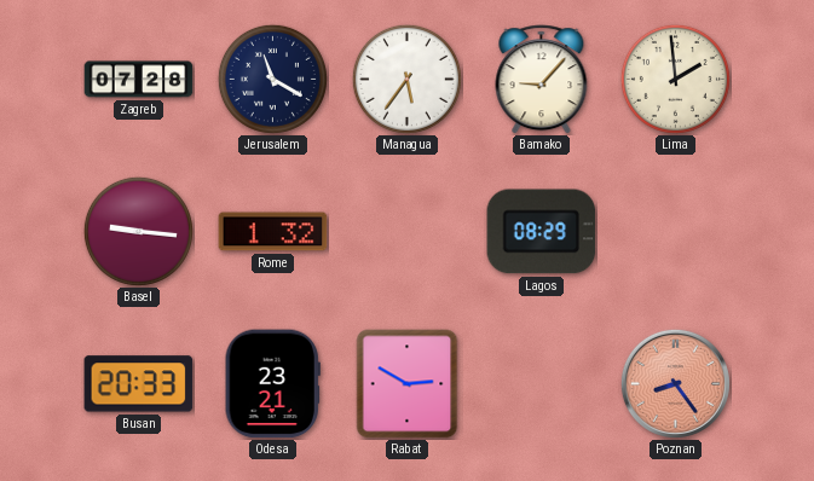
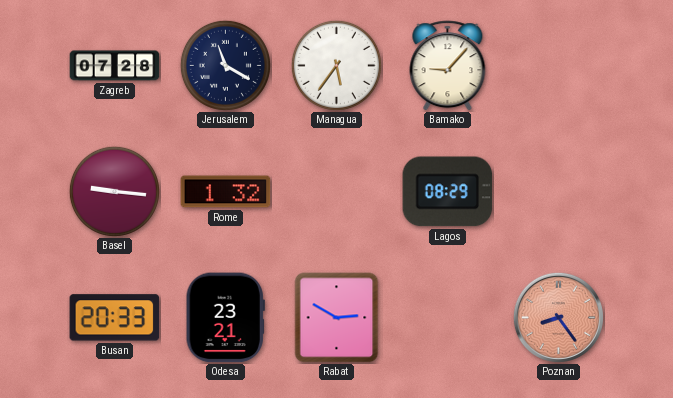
Lima: 1:59 -> none
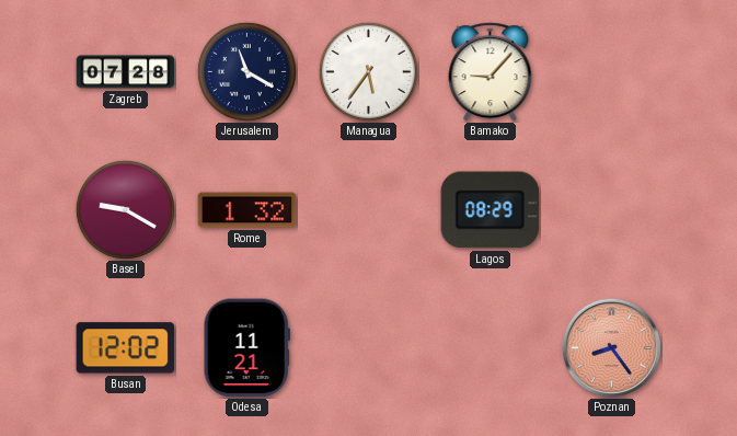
Basel: 9:16 -> 9:20
Busan: 20:33 -> 12:02
Odesa: 23:21 -> 11:21
Rabat: 2:50 -> none
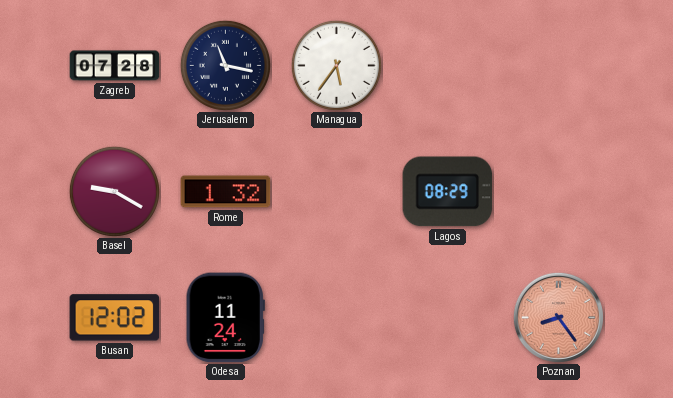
Jerusalem: 11:20 -> 11:17
Bamako: 9:07 -> none
Odesa: 11:21 -> 11:24
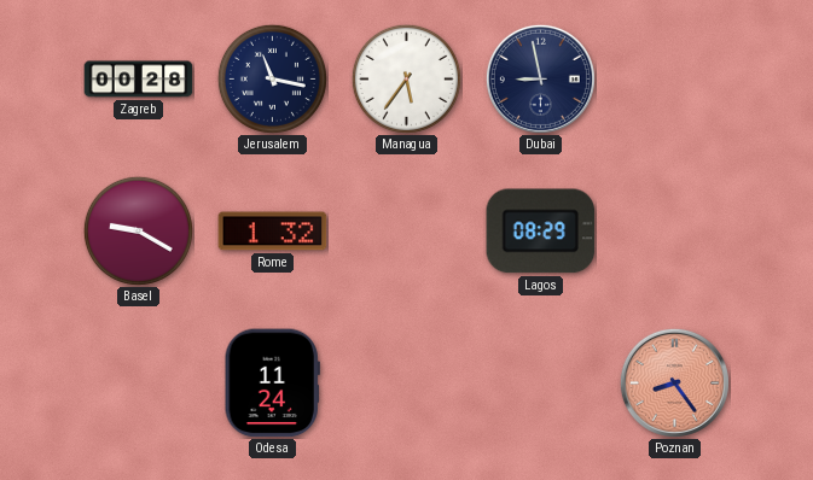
Zagreb: 07:28 -> 00:28
Dubai: none -> 8:58
Busan: 12:02 -> none
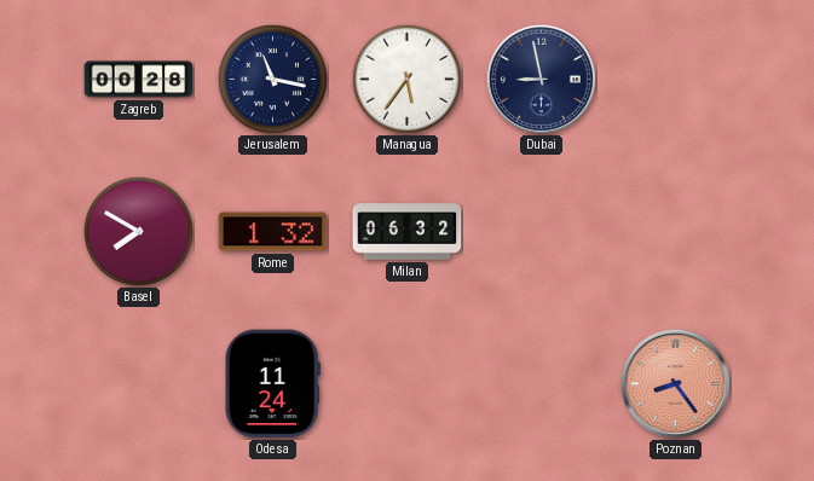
Basel: 9:20 -> 7:50
Milan: none -> 06:32
Lagos: 08:29 -> none
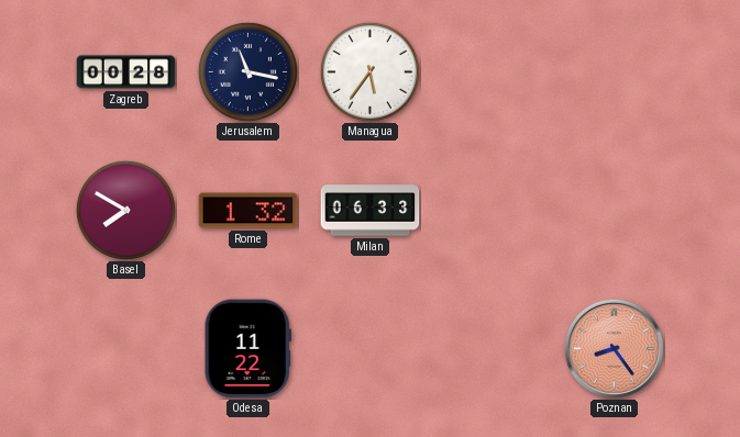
Dubai: 8:58 -> none
Milan: 06:32 -> 06:33
Odesa: 11:24 -> 11:22
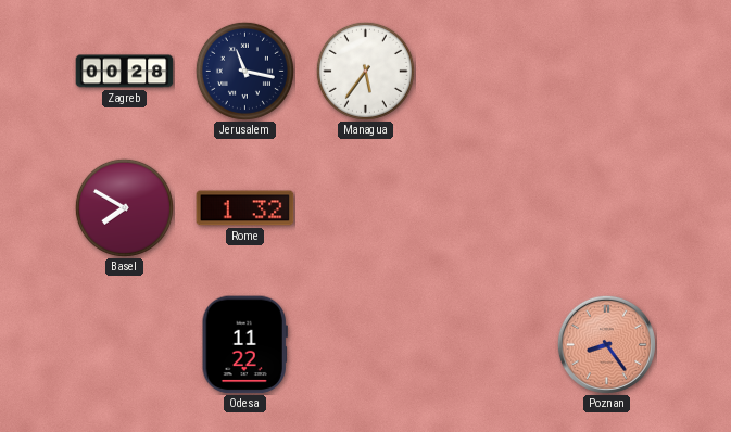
Milan: 06:33 -> none
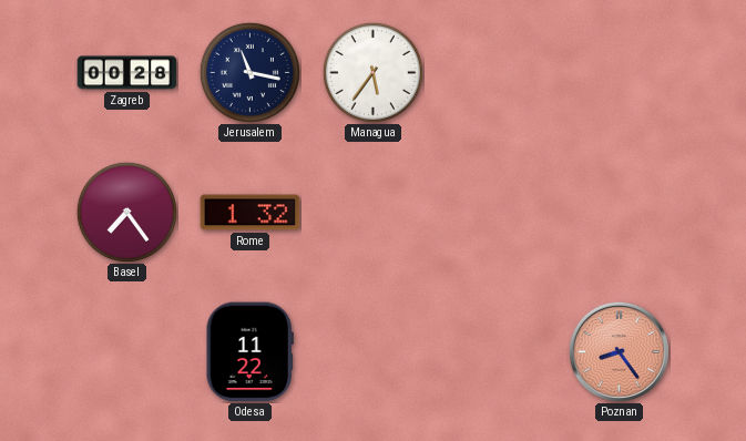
Basel: 7:50 -> 7:24
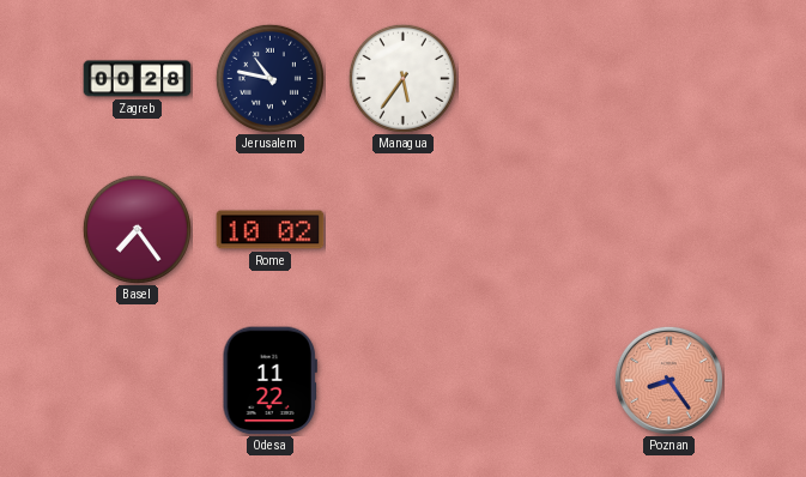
Jerusalem: 11:17 -> 10:47
Rome: 1:32 -> 10:02
